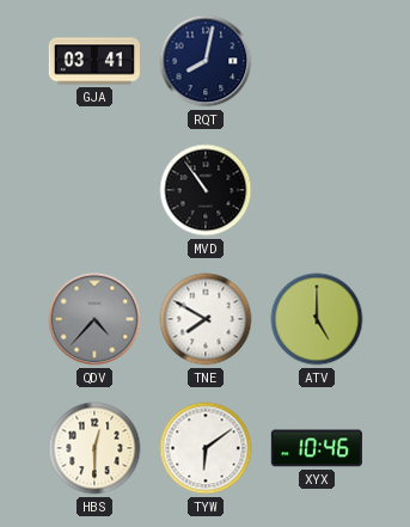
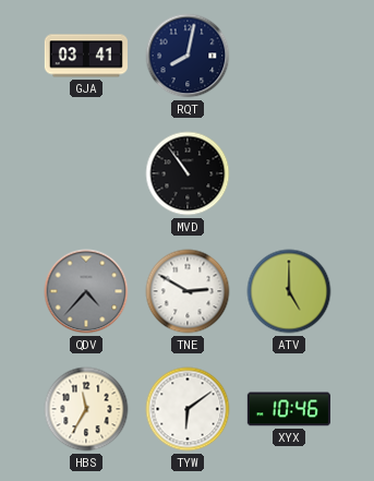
TNE: 7:50 -> 2:50
HBS: 12:30 -> 11:35
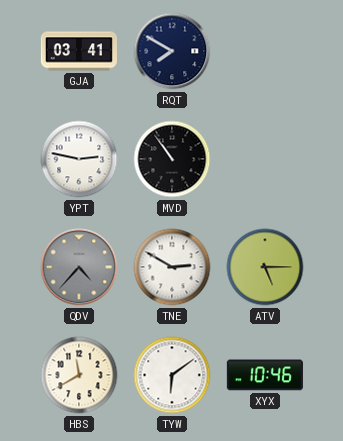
RQT: 8:02 -> 7:50
YPT: none -> 2:47
ATV: 5:00 -> 5:15
HBS: 11:35 -> 11:40
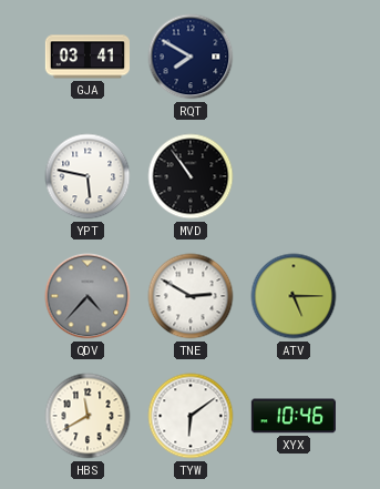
YPT: 2:47 -> 5:47
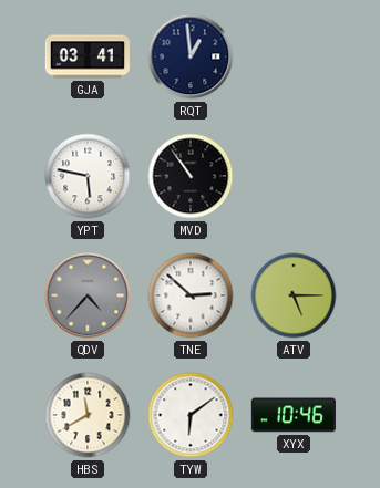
RQT: 7:50 -> 12:59
TNE: 2:50 -> 2:52
